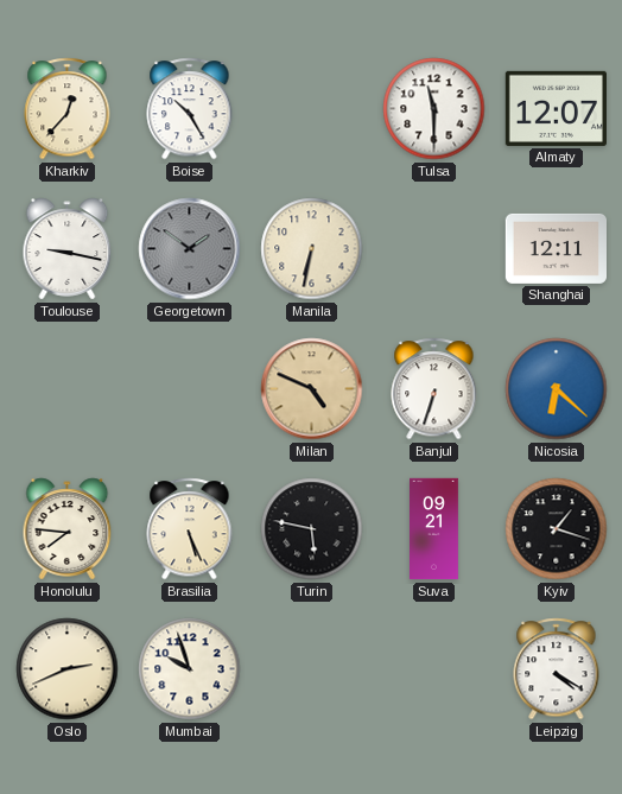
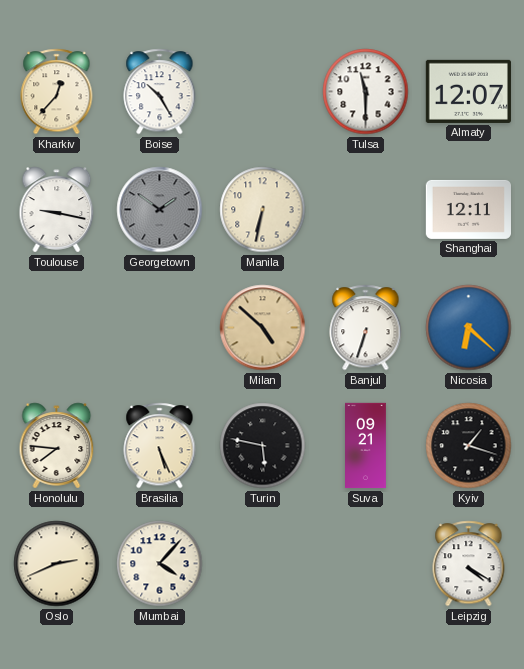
Milan: 4:49 -> 4:52
Mumbai: 9:57 -> 4:07
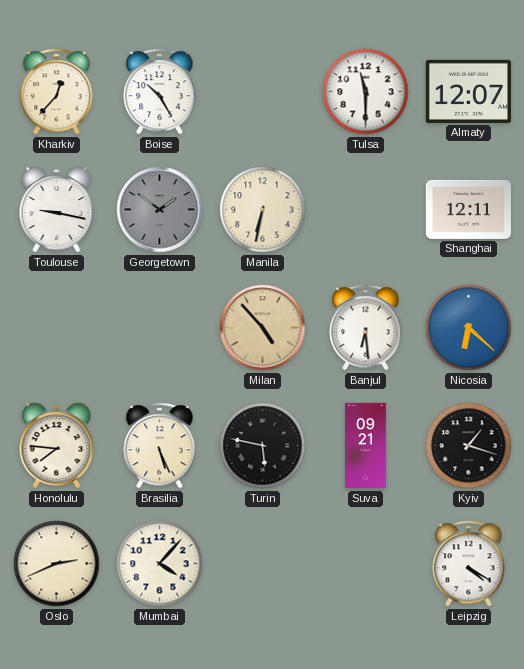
Milan: 4:52 -> 4:53
Banjul: 6:33 -> 6:29
